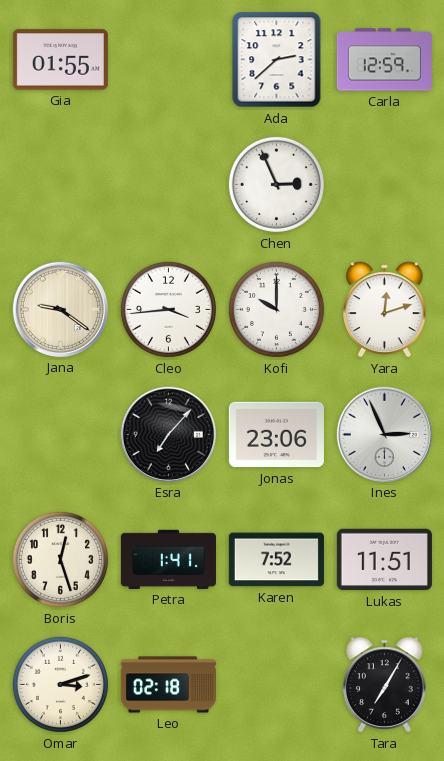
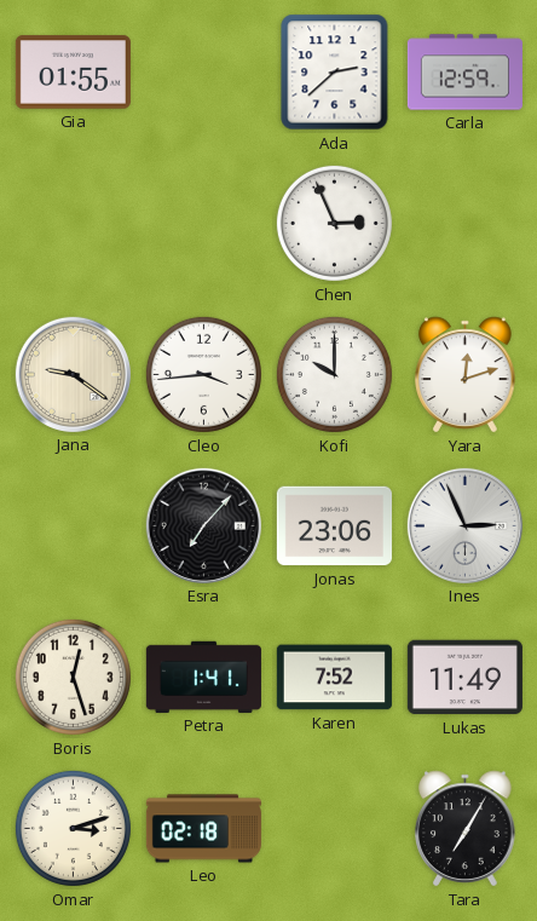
Lukas: 11:51 -> 11:49
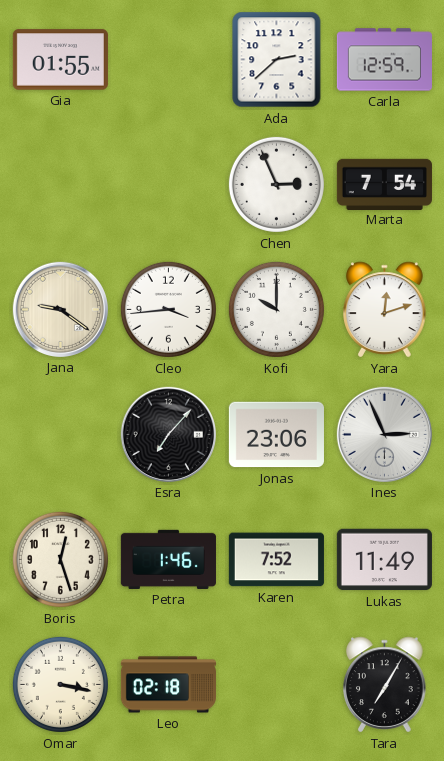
Marta: none -> 7:54
Petra: 1:41 -> 1:46
Omar: 3:12 -> 3:17
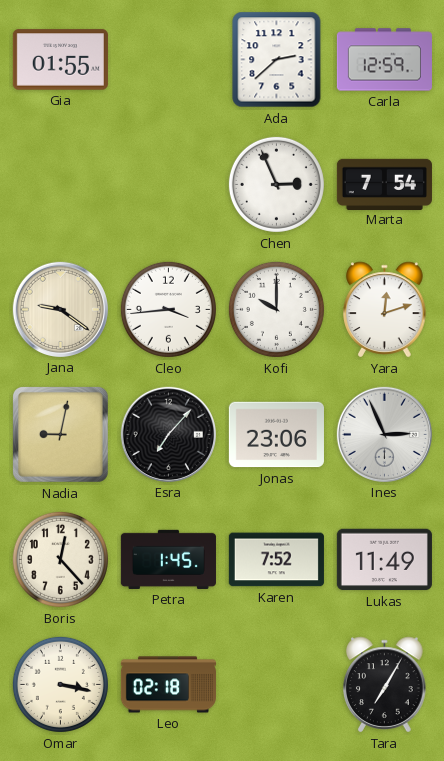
Nadia: none -> 9:02
Boris: 12:27 -> 12:23
Petra: 1:46 -> 1:45
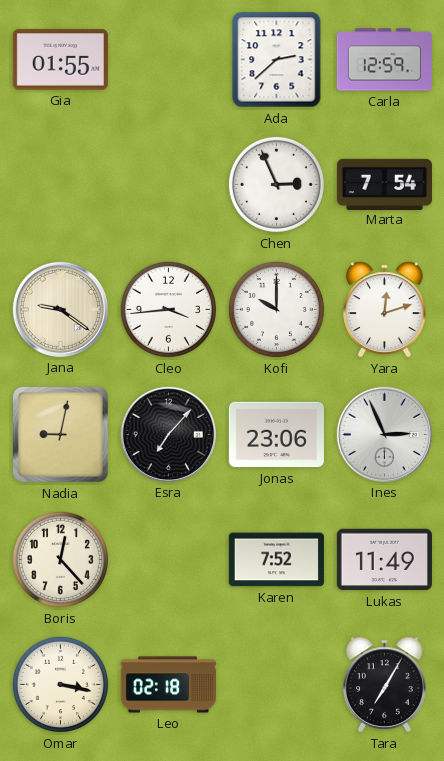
Petra: 1:45 -> none
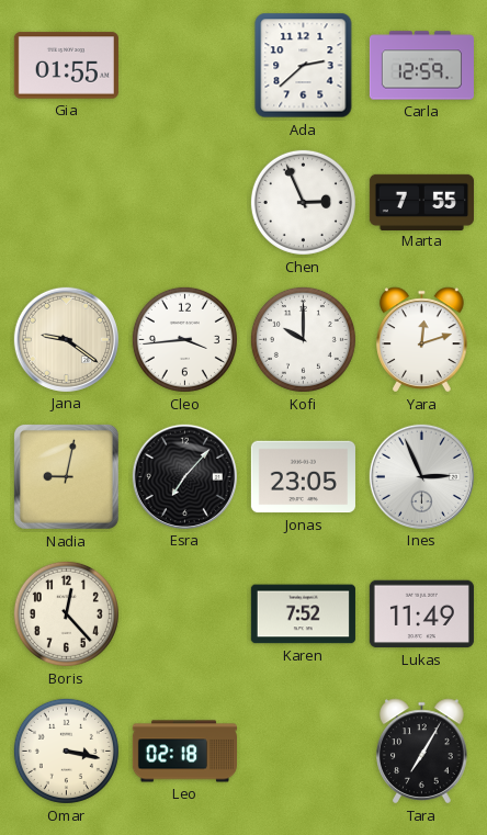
Marta: 7:54 -> 7:55
Jonas: 23:06 -> 23:05
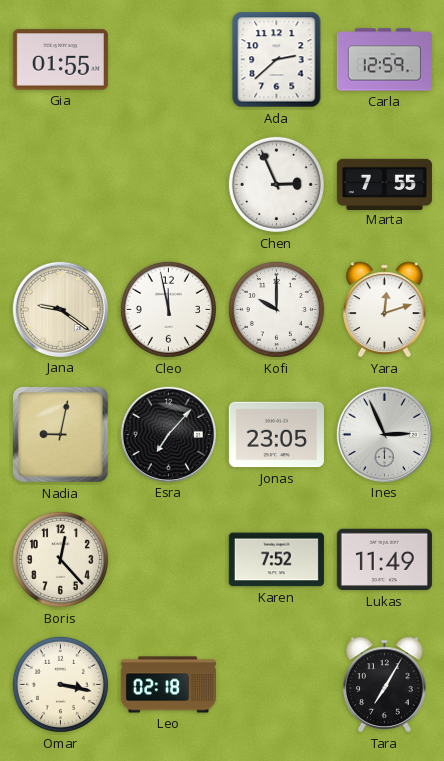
Cleo: 3:44 -> 11:58
